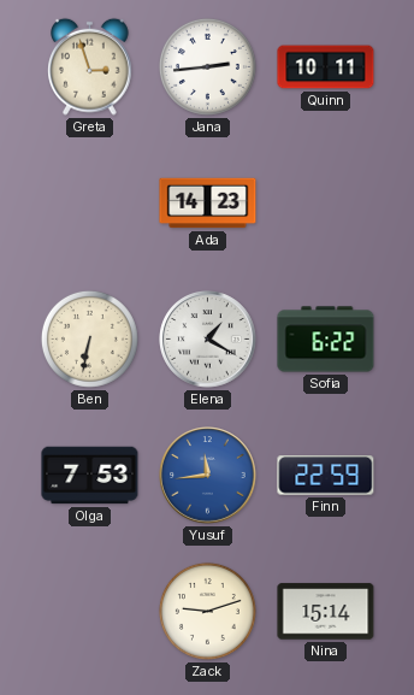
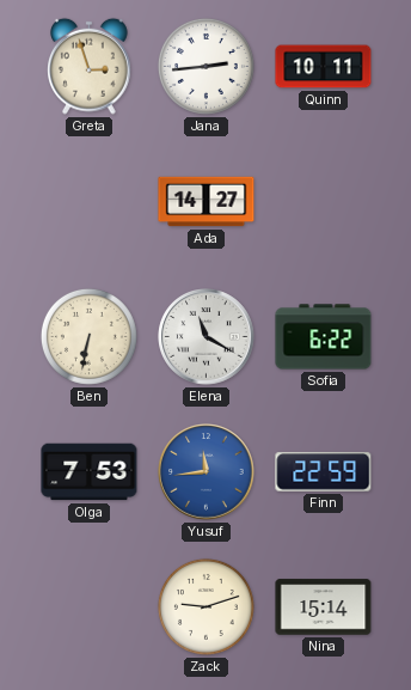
Ada: 14:23 -> 14:27
Elena: 1:20 -> 11:20
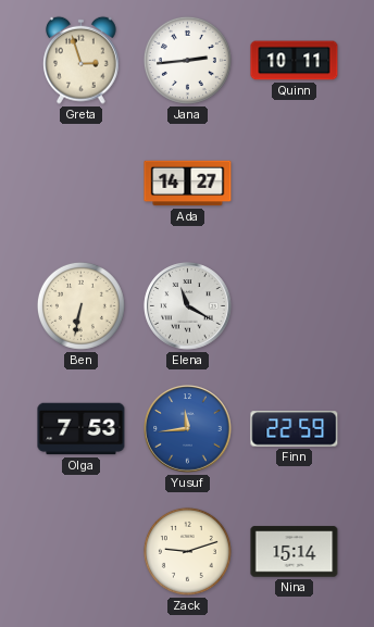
Sofia: 6:22 -> none
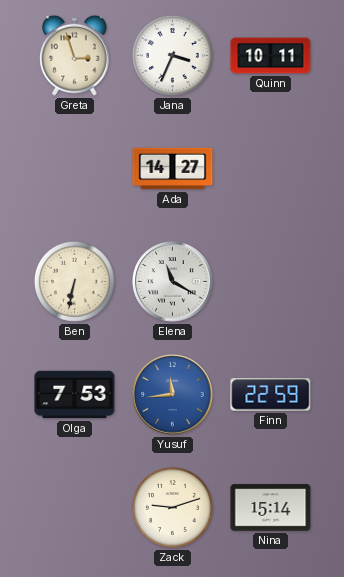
Jana: 2:44 -> 3:34
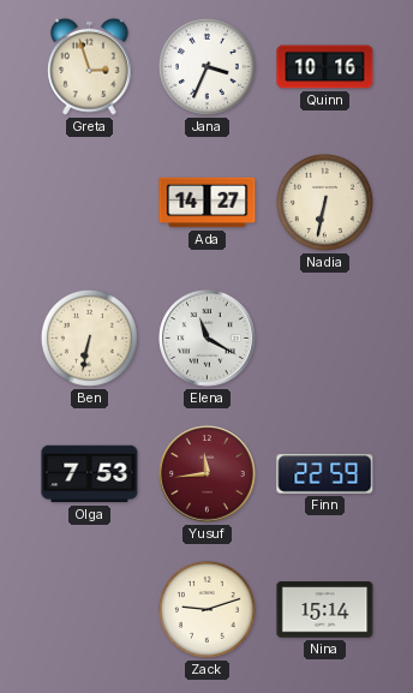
Quinn: 10:11 -> 10:16
Nadia: none -> 6:32
Yusuf dial: blue -> burgundy
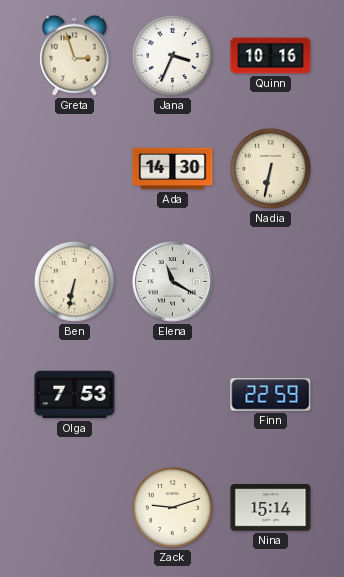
Ada: 14:27 -> 14:30
Yusuf: 11:44 -> none
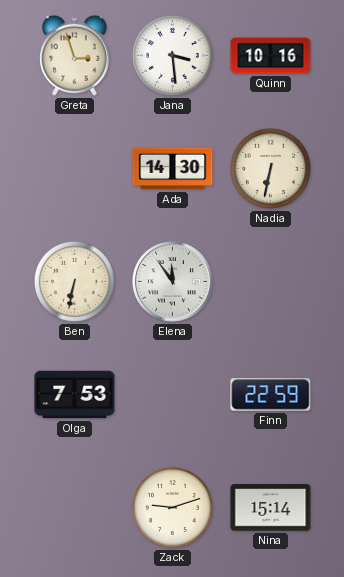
Jana: 3:34 -> 3:29
Elena: 11:20 -> 11:54
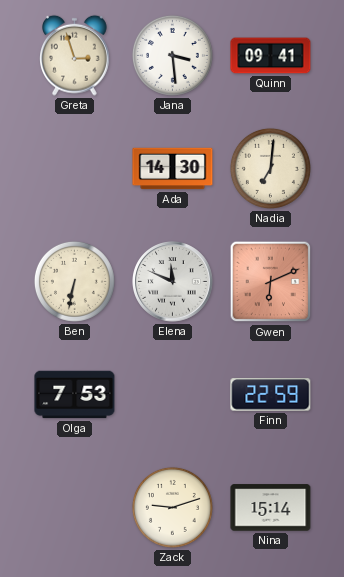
Quinn: 10:16 -> 09:41
Nadia: 6:32 -> 7:01
Elena: 11:54 -> 11:49
Gwen: none -> 6:11
